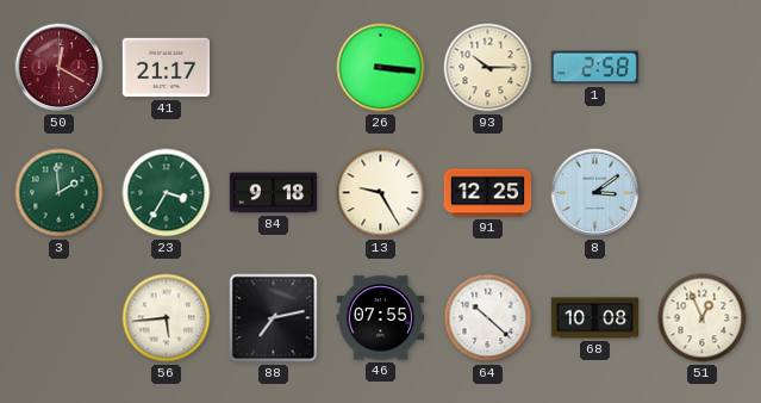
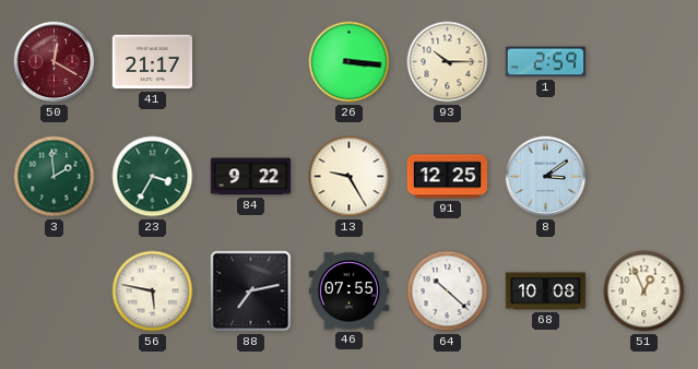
1: 2:58 -> 2:59
84: 9:18 -> 9:22
56: 5:44 -> 5:47
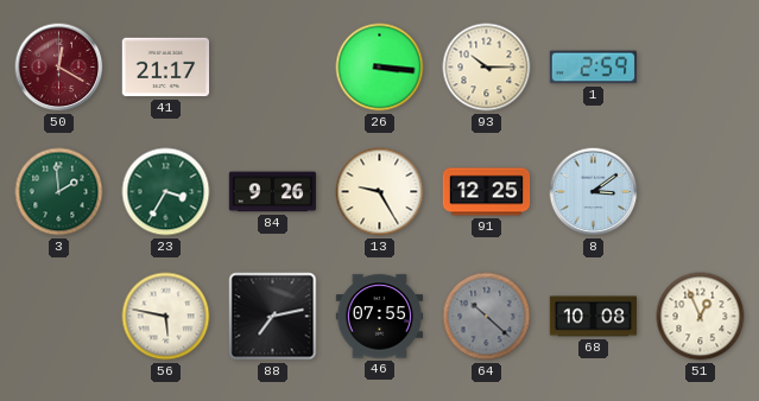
84: 9:22 -> 9:26
64 dial: white -> grey
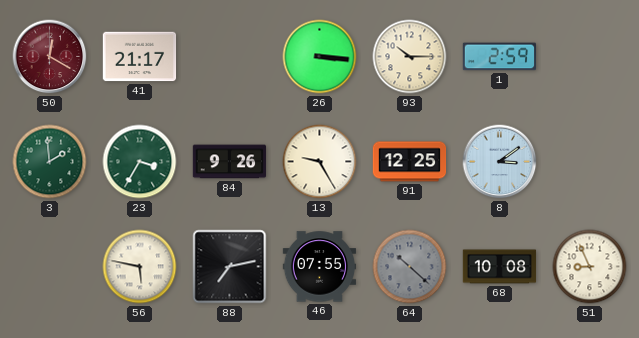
51: 12:56 -> 8:56
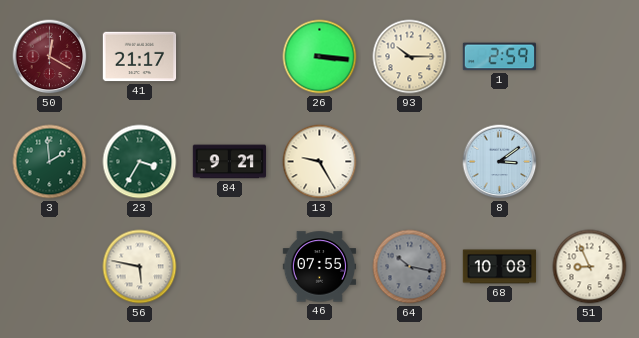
84: 9:26 -> 9:21
91: 12:25 -> none
88: 7:13 -> none
64: 10:22 -> 10:17
